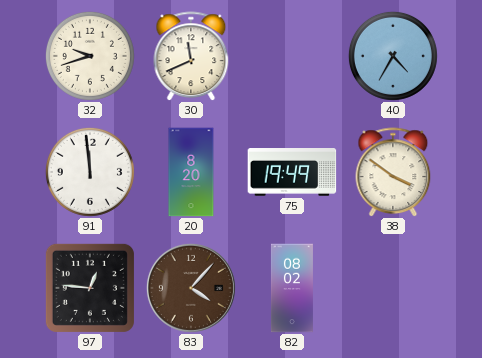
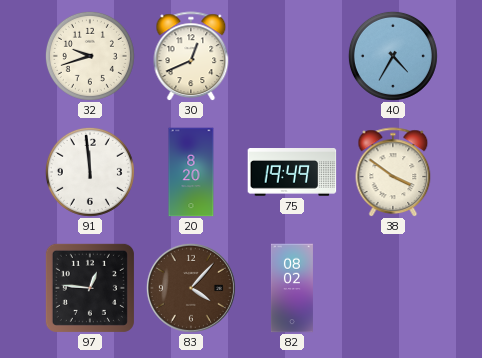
30: 11:41 -> 12:41
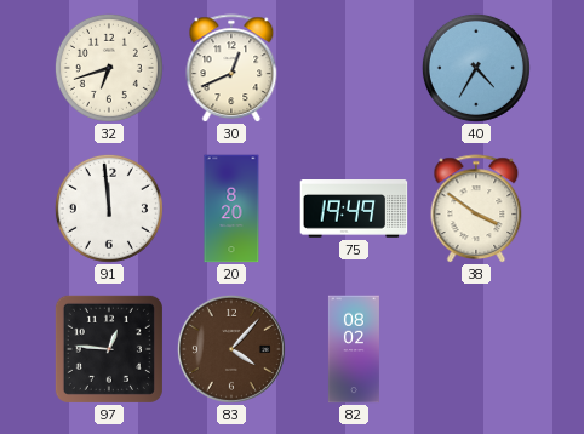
32: 9:42 -> 6:42
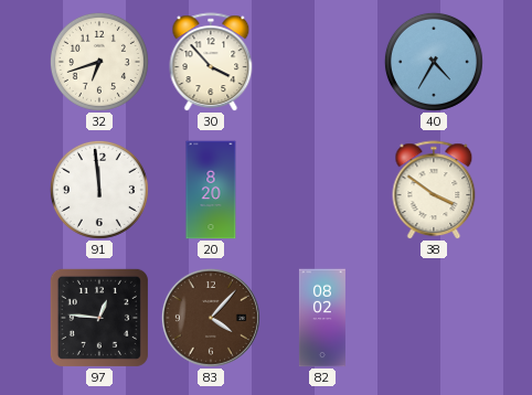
30: 12:41 -> 3:53
75: 19:49 -> none
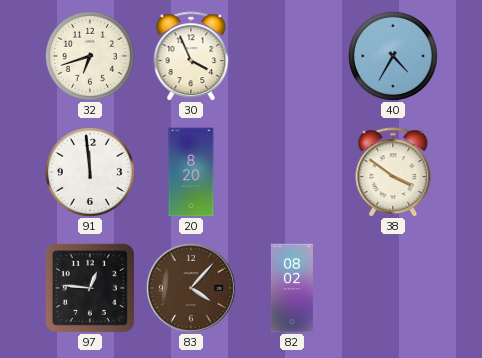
30: 3:53 -> 3:56
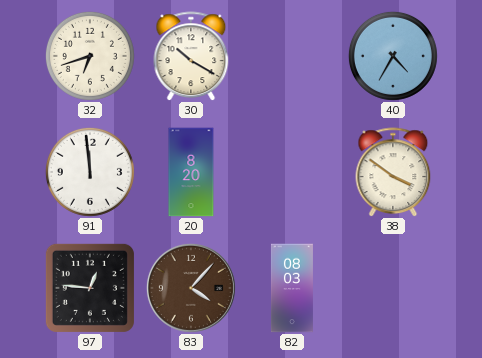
30: 3:56 -> 10:20
82: 08:02 -> 08:03
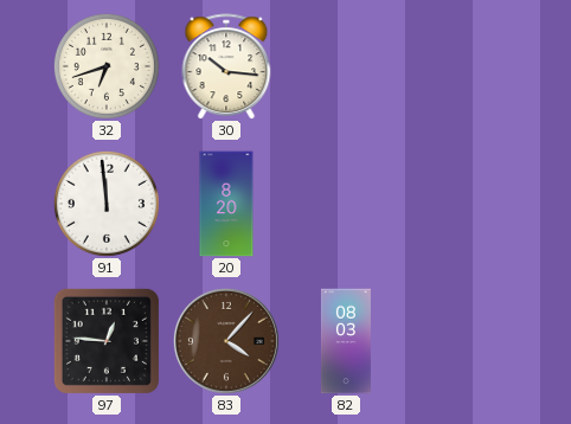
30: 10:20 -> 10:16
40: 4:35 -> none
38: 3:51 -> none
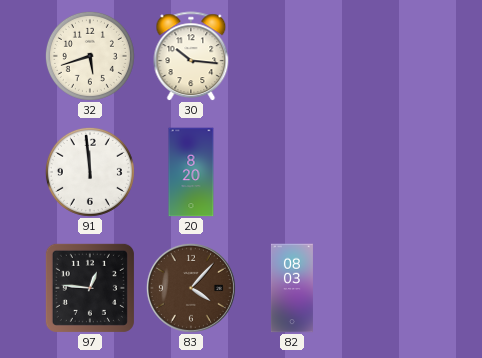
32: 6:42 -> 5:42
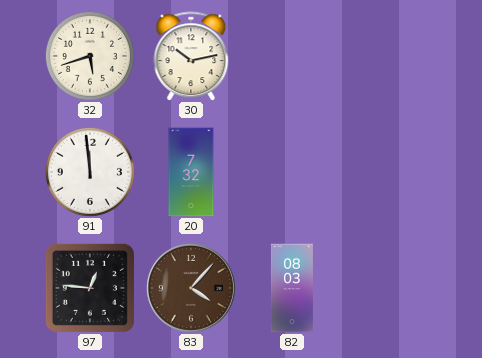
30: 10:16 -> 10:13
20: 8:20 -> 7:32
